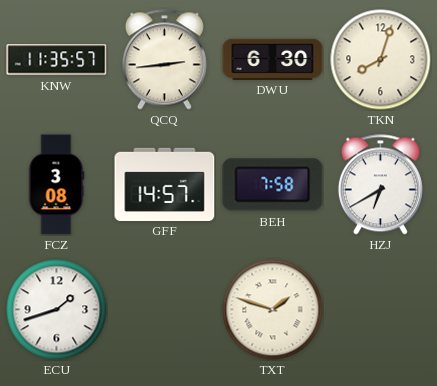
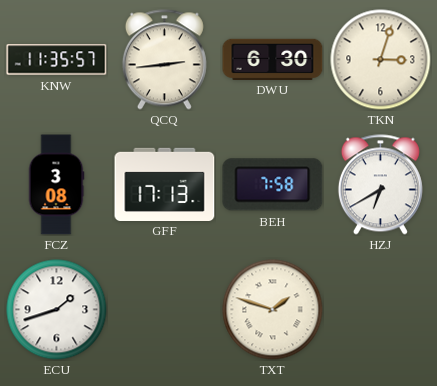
TKN: 8:03 -> 3:03
GFF: 14:57 -> 17:13
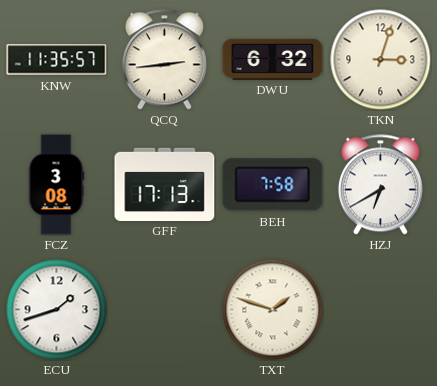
DWU: 6:30 -> 6:32
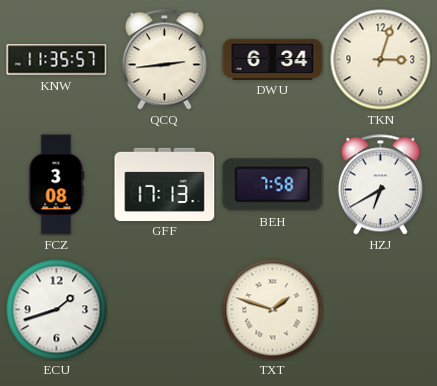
DWU: 6:32 -> 6:34
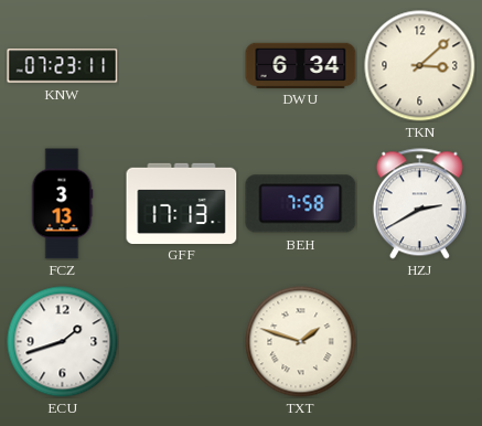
KNW: 11:35 -> 07:23
QCQ: 2:44 -> none
TKN: 3:03 -> 3:08
FCZ: 3:08 -> 3:13
HZJ: 6:40 -> 2:40
